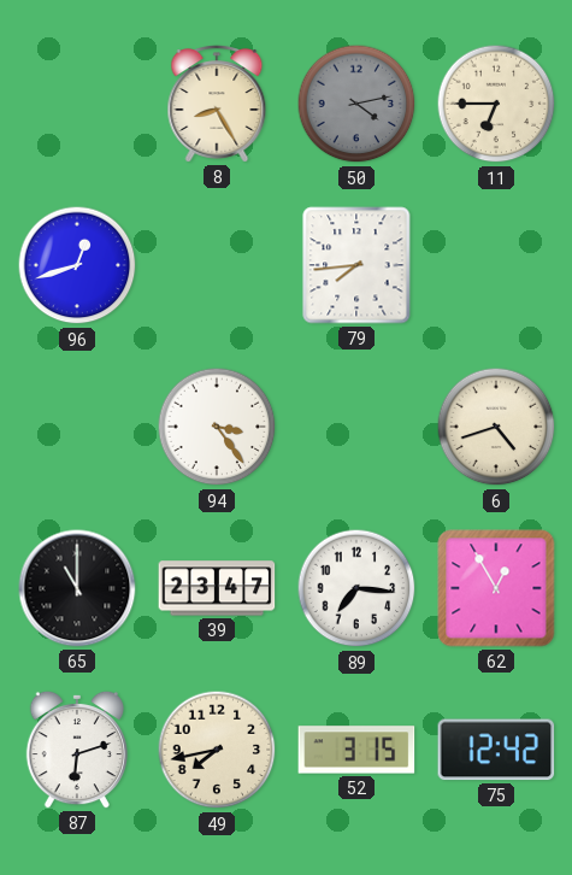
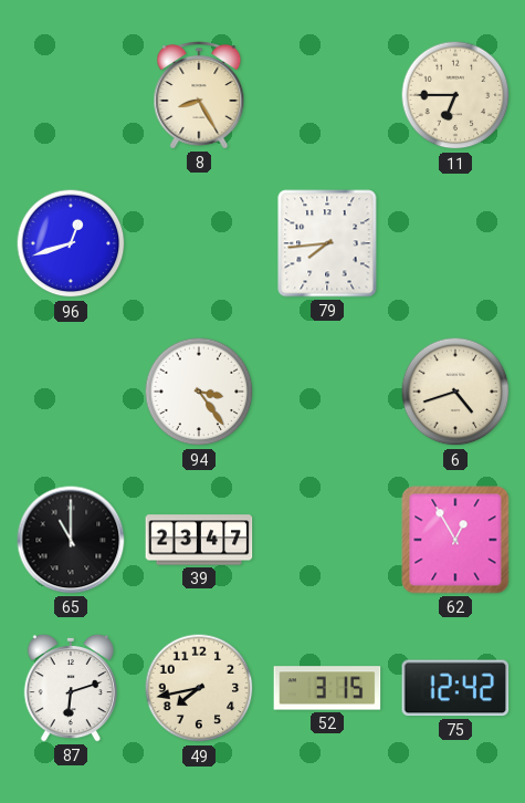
50: 4:13 -> none
89: 7:16 -> none
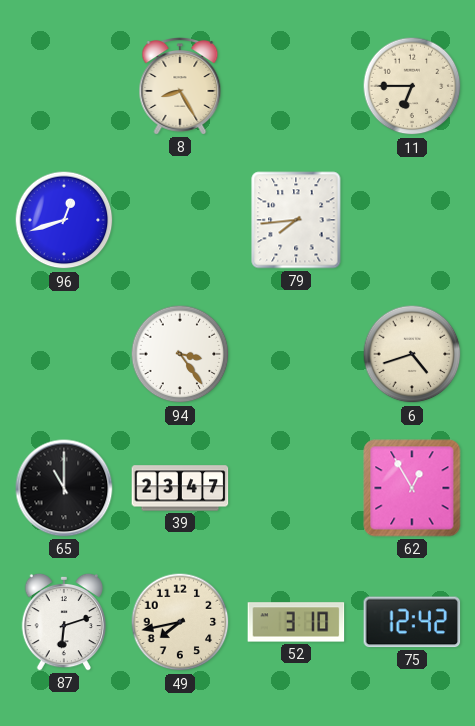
52: 3:15 -> 3:10
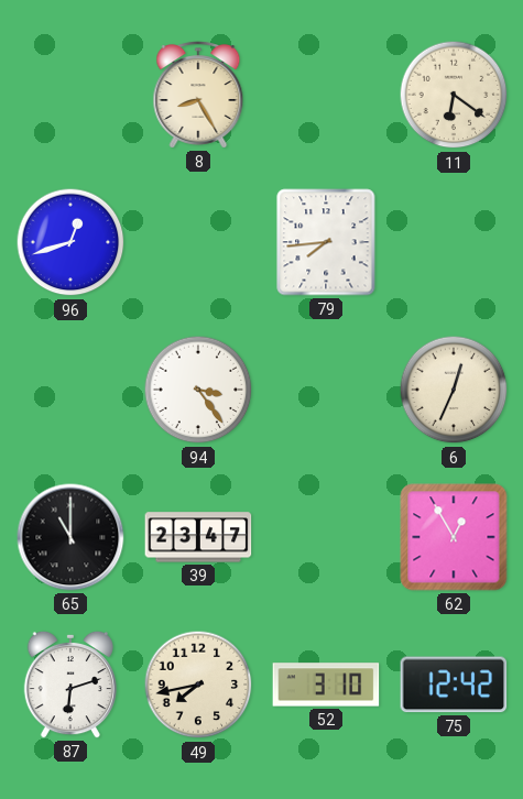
11: 6:45 -> 6:21
6: 4:42 -> 12:34
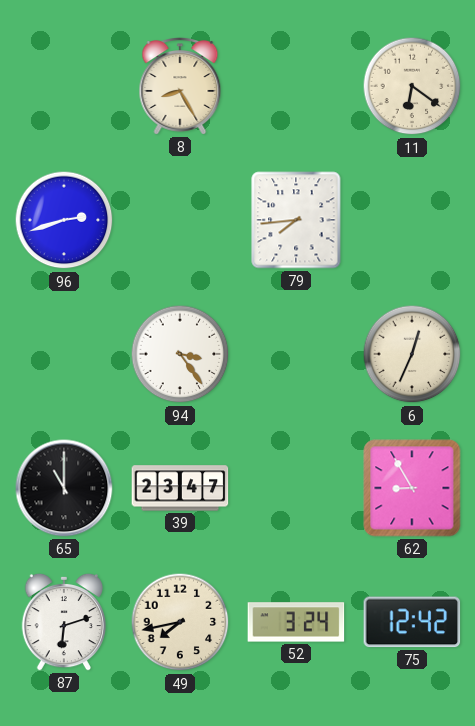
96: 12:42 -> 2:42
62: 12:55 -> 8:55
52: 3:10 -> 3:24
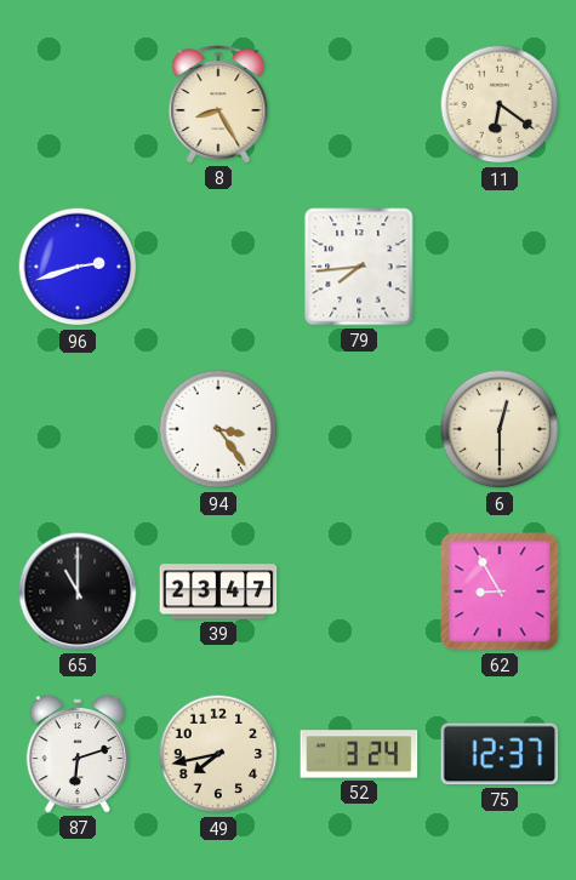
6: 12:34 -> 12:30
75: 12:42 -> 12:37
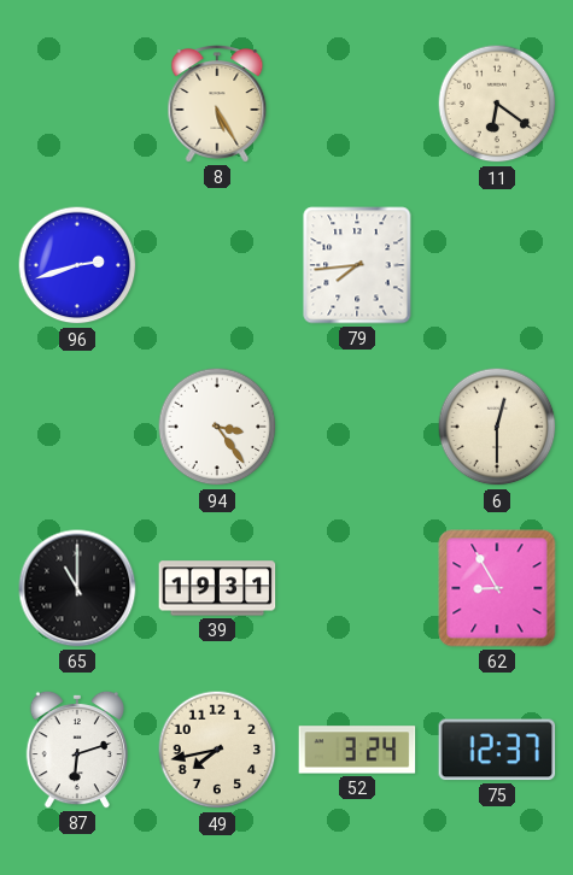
8: 8:25 -> 5:25
39: 23:47 -> 19:31
